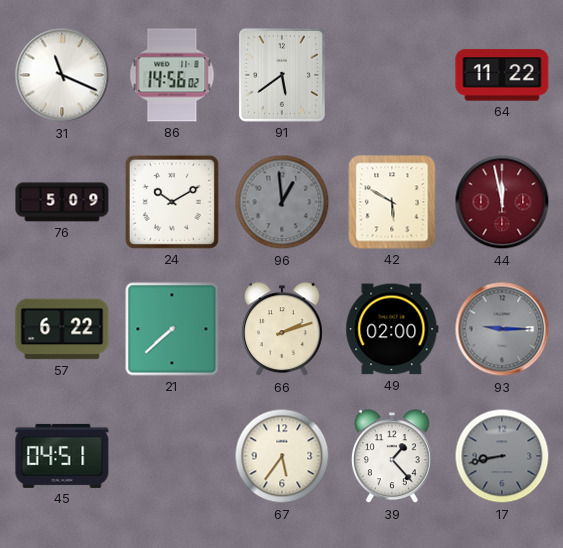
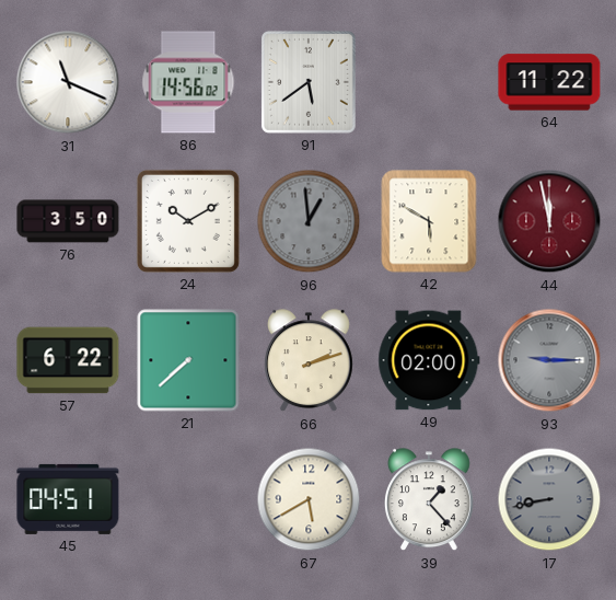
76: 5:09 -> 3:50
67: 5:36 -> 5:40
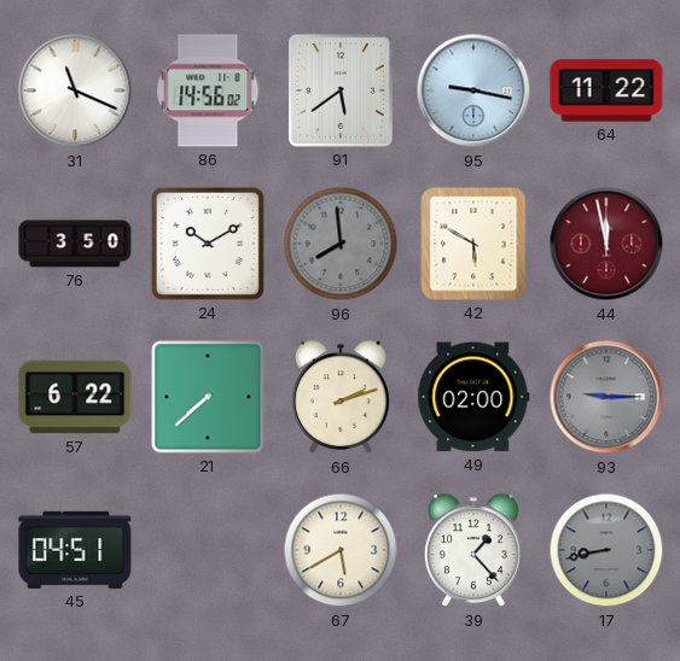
95: none -> 9:17
96: 12:59 -> 7:59
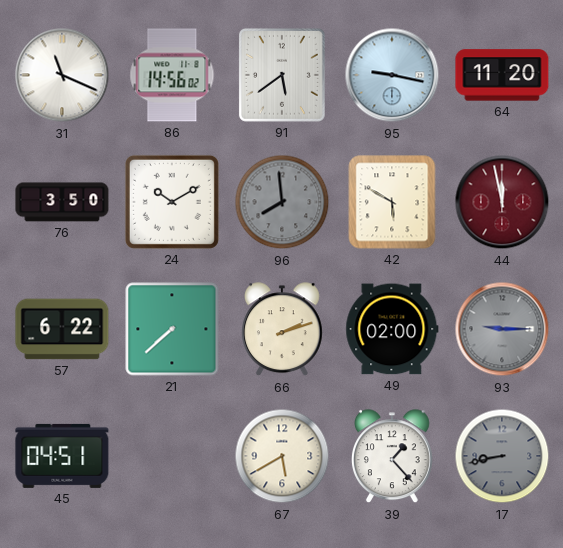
64: 11:22 -> 11:20
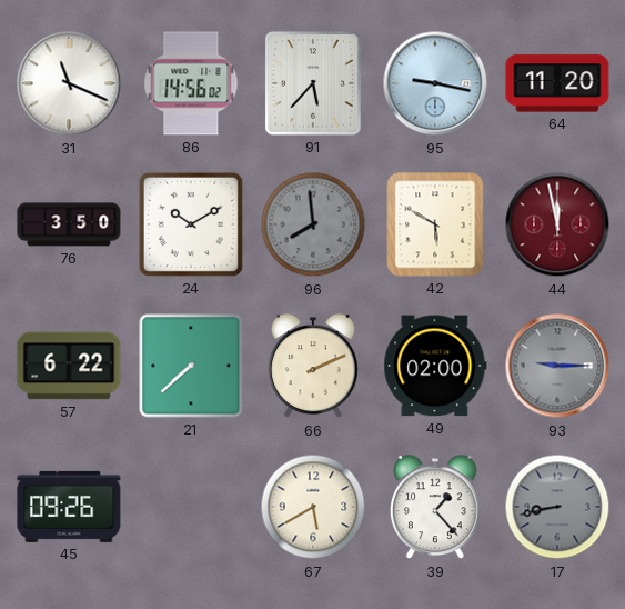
91: 5:39 -> 5:37
66: 2:12 -> 2:11
45: 04:51 -> 09:26
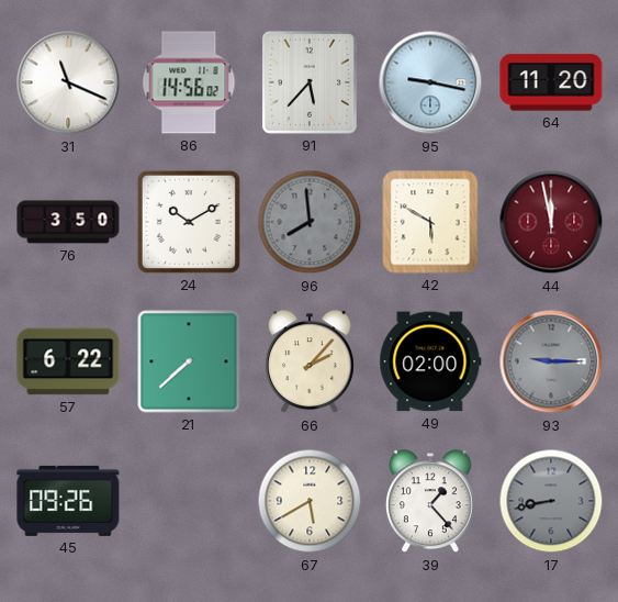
66: 2:11 -> 2:07
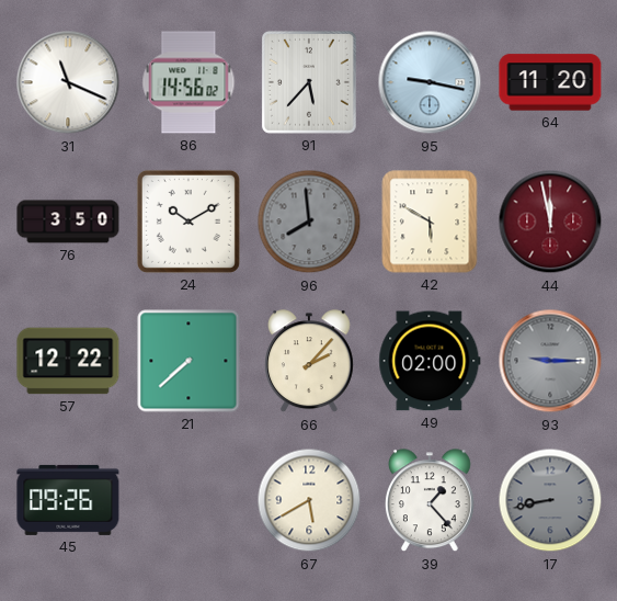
57: 6:22 -> 12:22
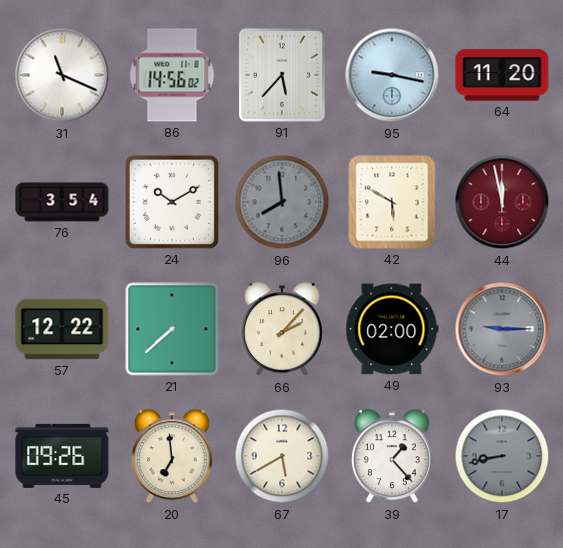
76: 3:50 -> 3:54
20: none -> 6:59
